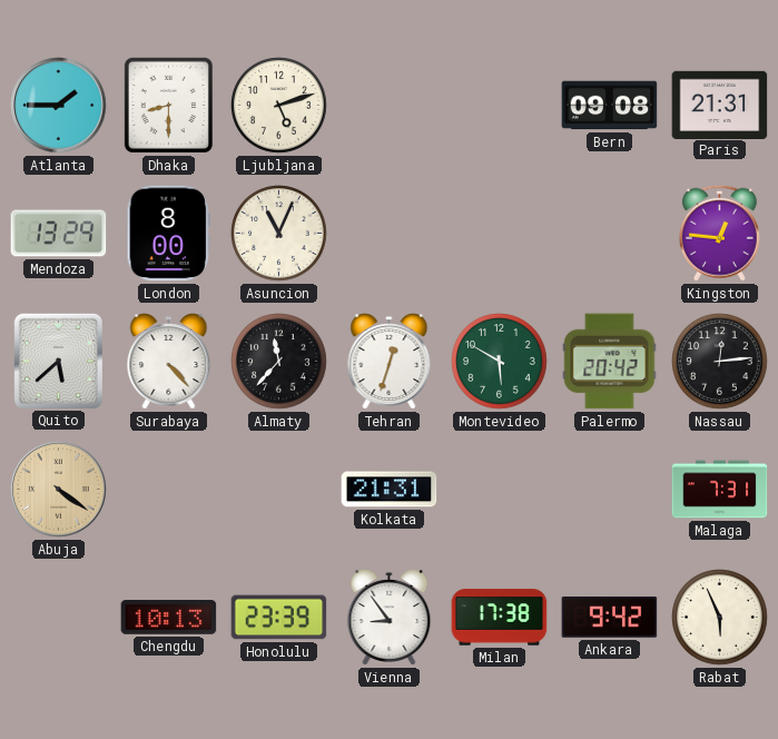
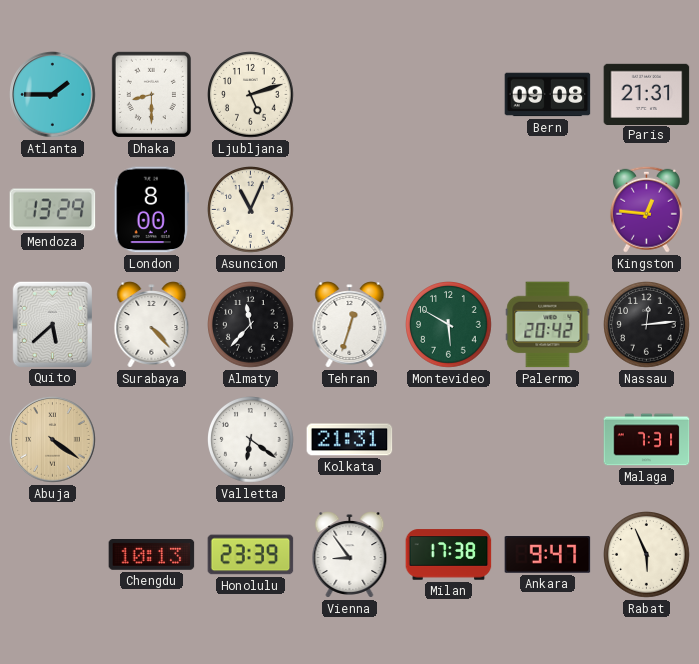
Valletta: none -> 6:21
Ankara: 9:42 -> 9:47
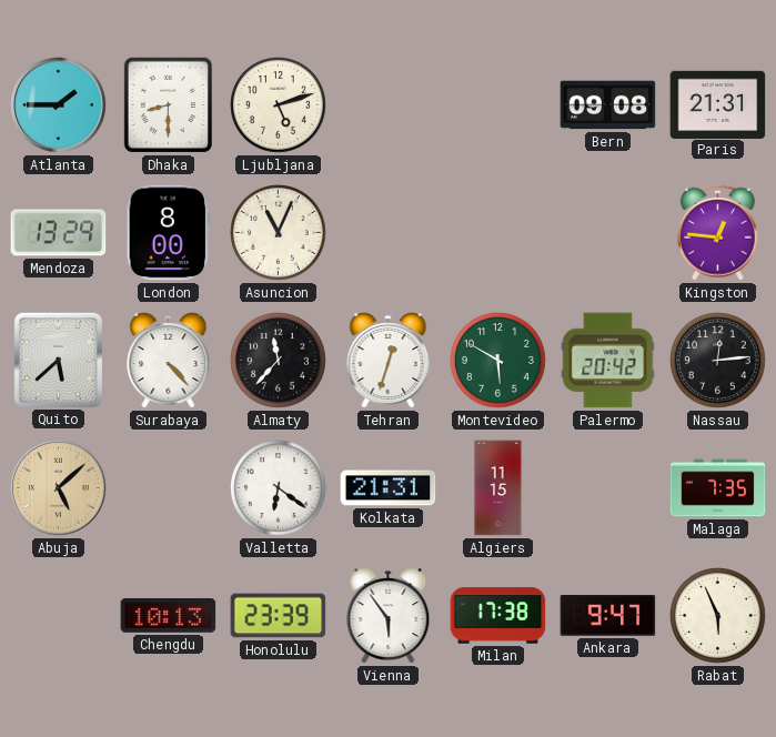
Abuja: 4:21 -> 5:08
Algiers: none -> 11:15
Malaga: 7:31 -> 7:35
Vienna: 8:54 -> 5:54
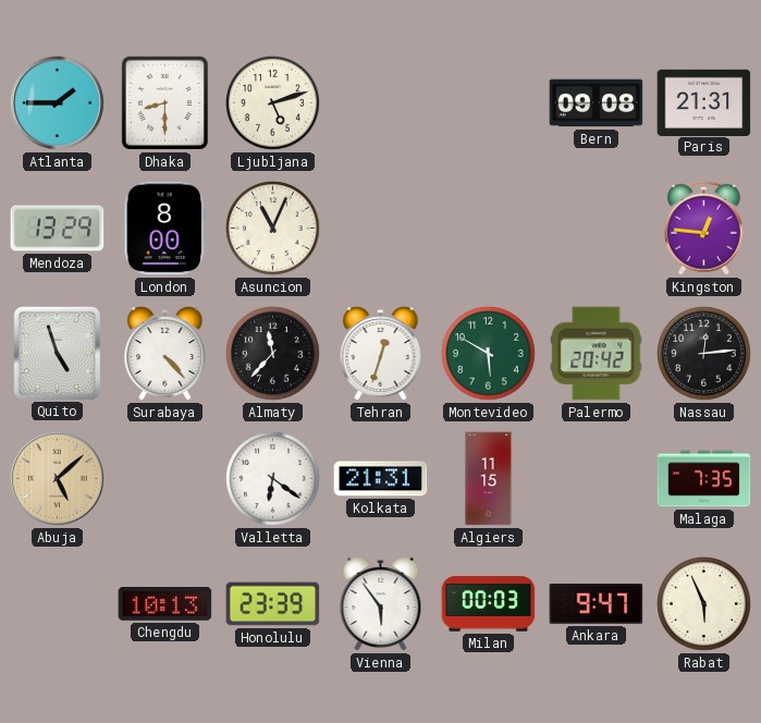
Quito: 5:38 -> 4:57
Milan: 17:38 -> 00:03
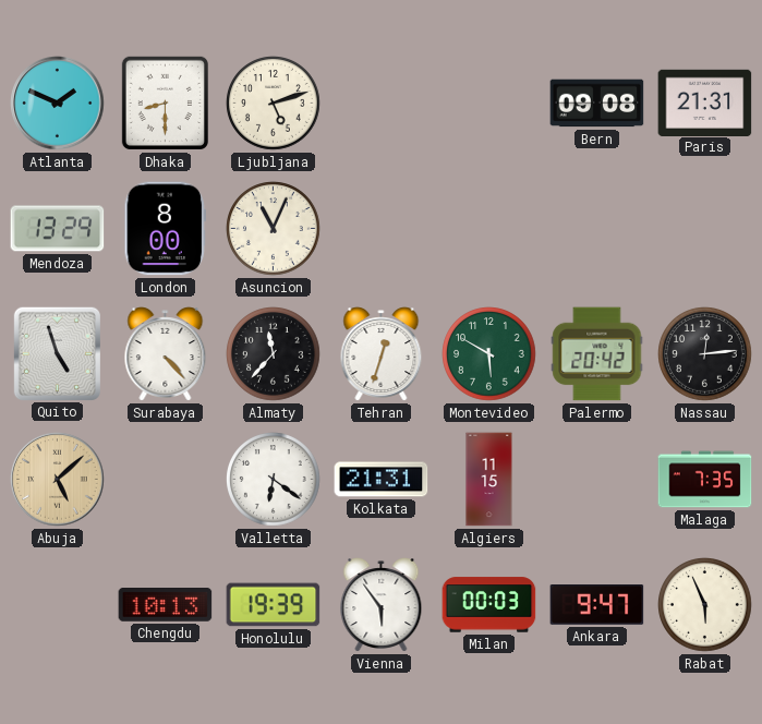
Atlanta: 1:45 -> 1:49
Kingston: 12:46 -> none
Honolulu: 23:39 -> 19:39
